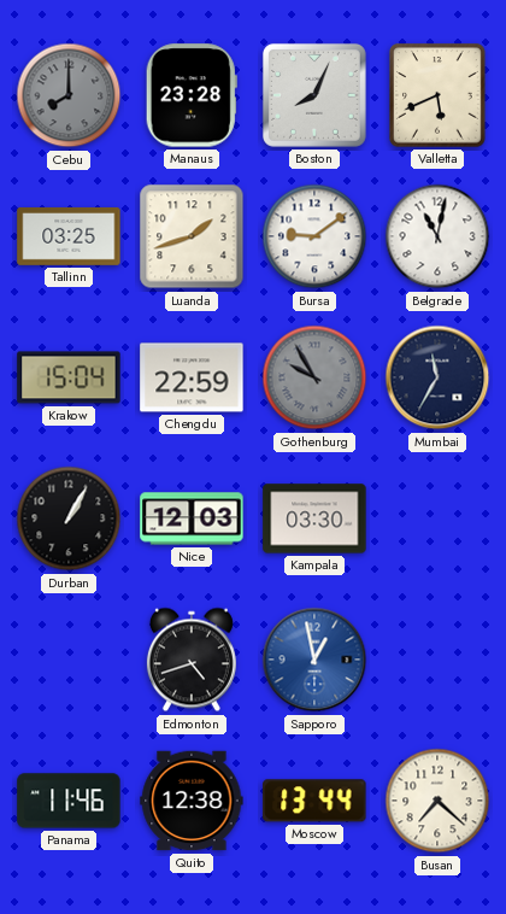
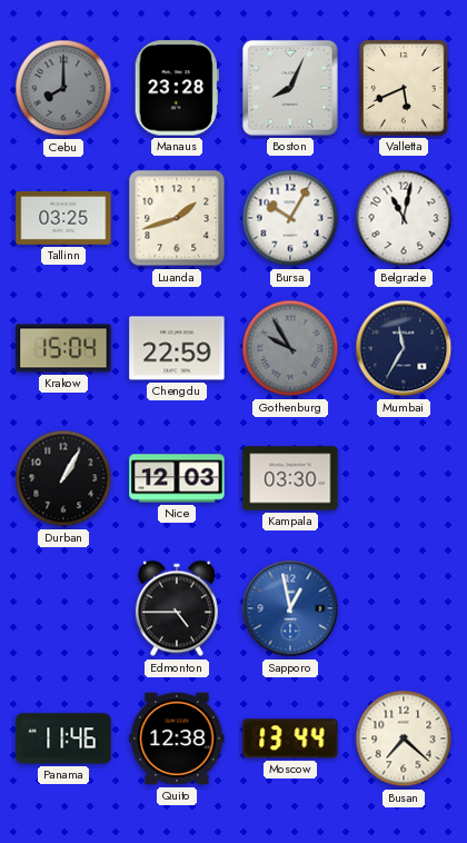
Bursa: 9:09 -> 10:05
Edmonton: 4:42 -> 4:45
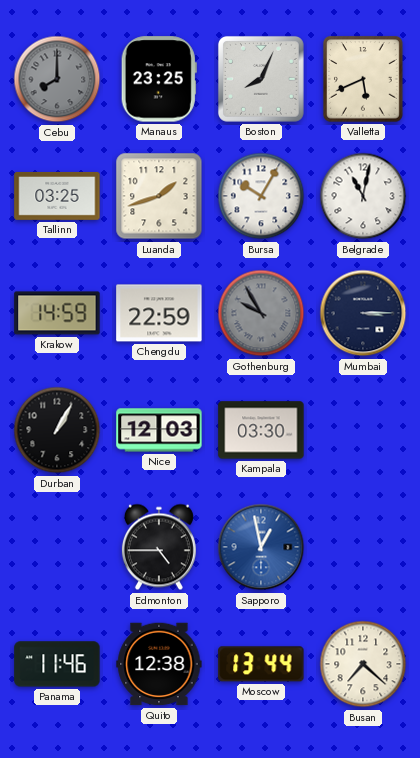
Manaus: 23:28 -> 23:25
Krakow: 15:04 -> 14:59
Mumbai: 11:35 -> 3:15
